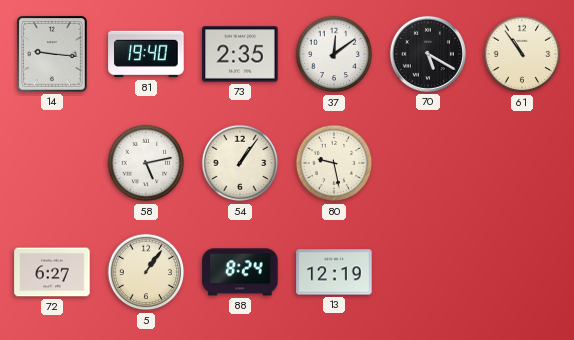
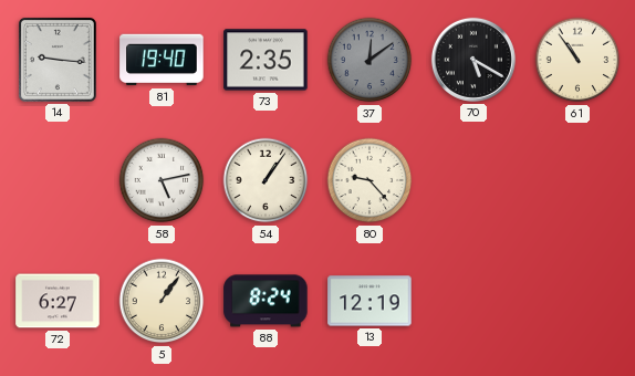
37 dial: white -> grey
80: 9:28 -> 9:23
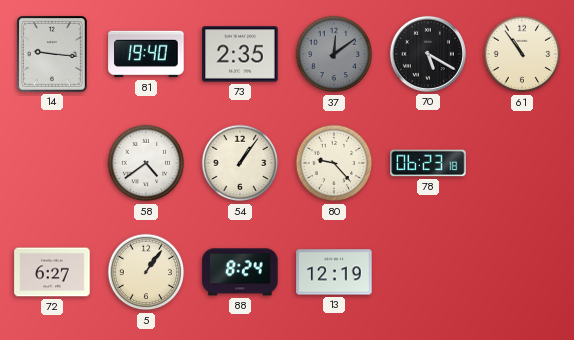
58: 5:13 -> 4:39
78: none -> 06:23
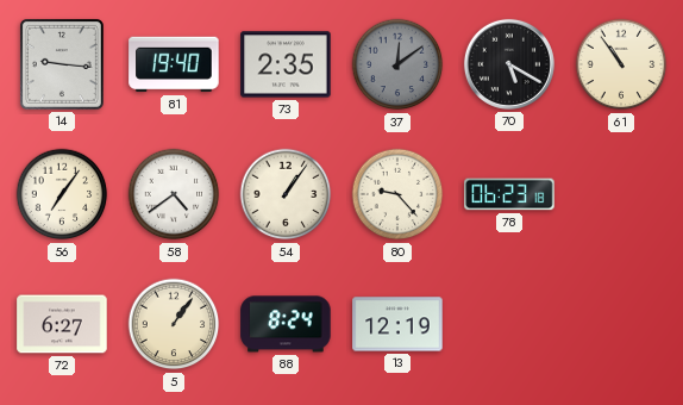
56: none -> 7:06
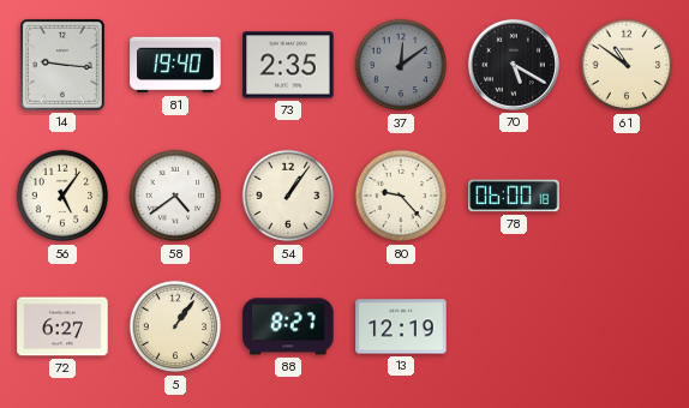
61: 10:54 -> 10:51
56: 7:06 -> 5:06
78: 06:23 -> 06:00
88: 8:24 -> 8:27
